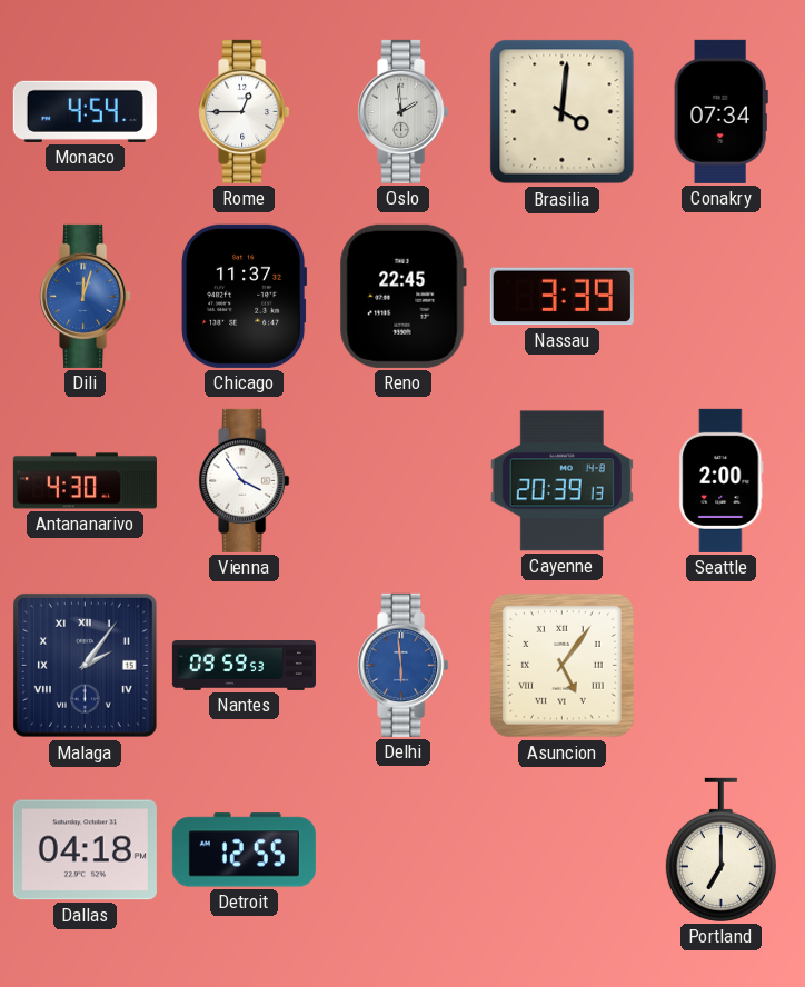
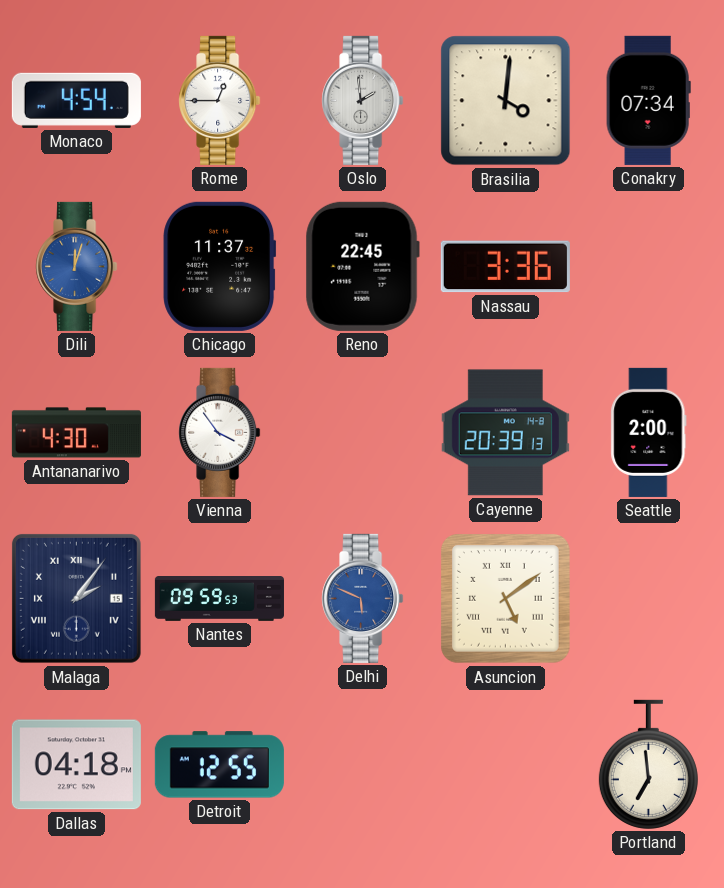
Nassau: 3:39 -> 3:36
Delhi: 5:59 -> 5:49
Asuncion: 5:06 -> 5:09
Portland: 7:00 -> 6:59
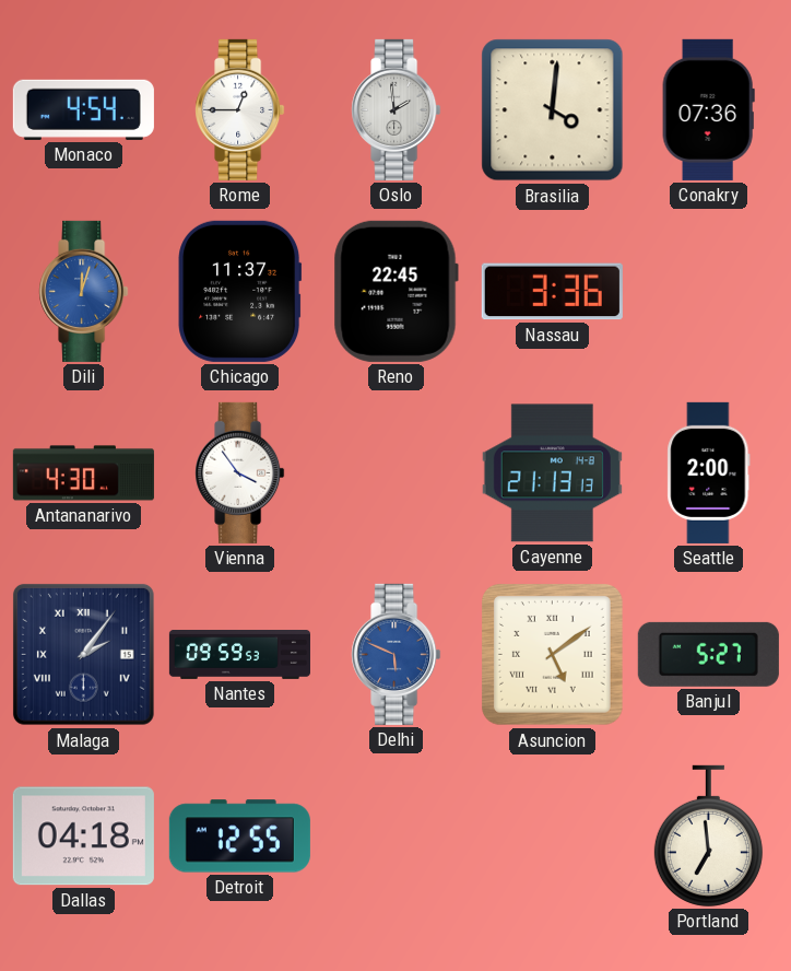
Conakry: 07:34 -> 07:36
Cayenne: 20:39 -> 21:13
Banjul: none -> 5:27
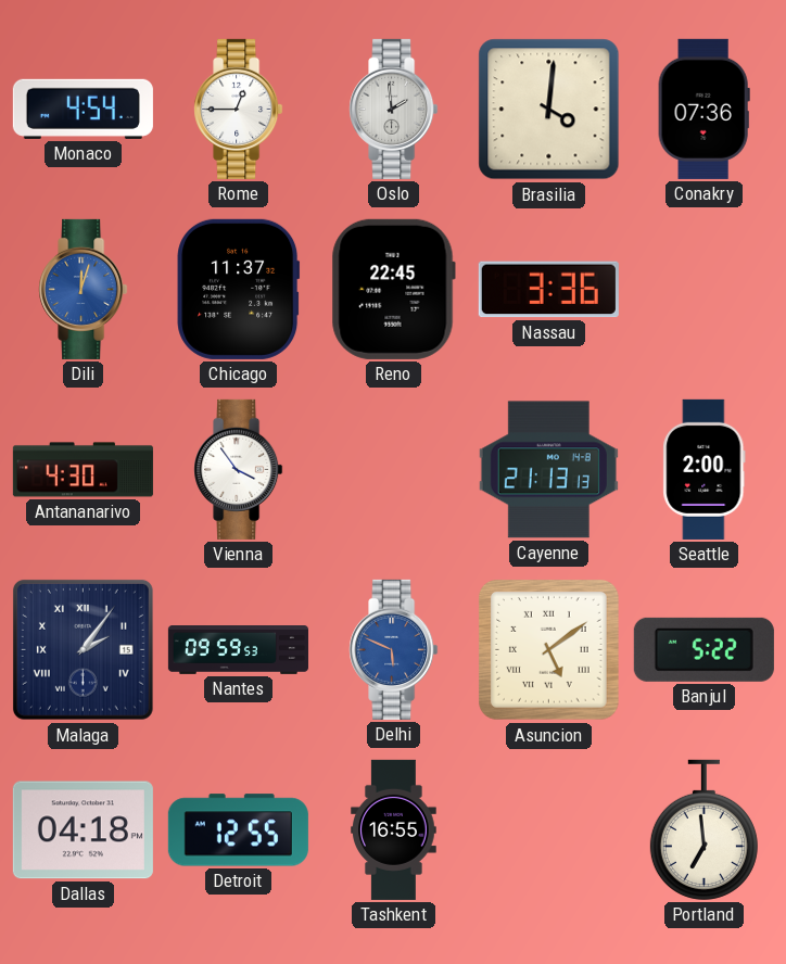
Banjul: 5:27 -> 5:22
Tashkent: none -> 16:55
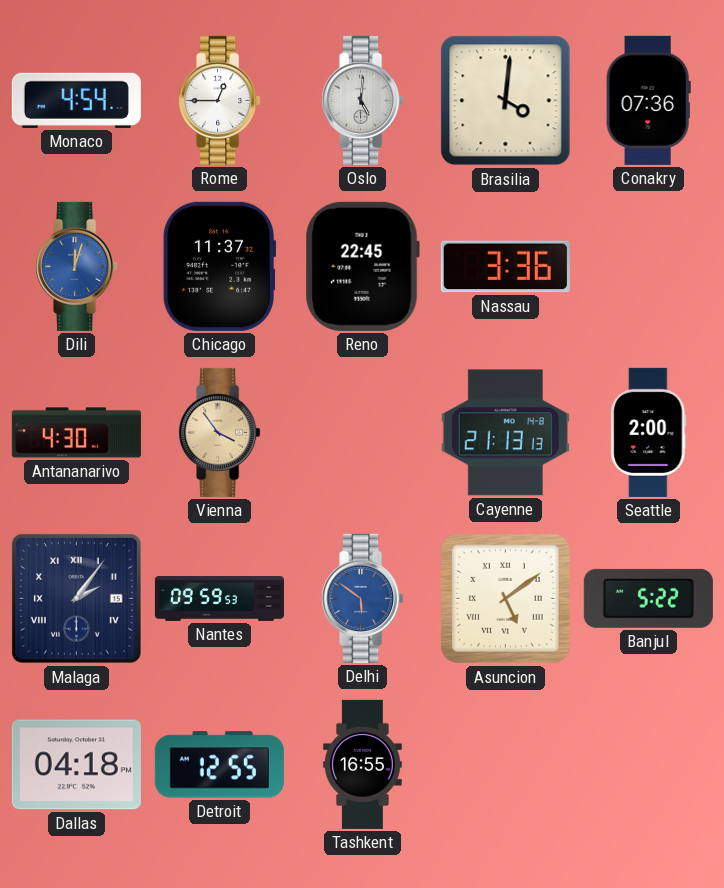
Oslo: 1:59 -> 5:01
Vienna dial: white -> champagne
Delhi: 5:49 -> 5:51
Portland: 6:59 -> none
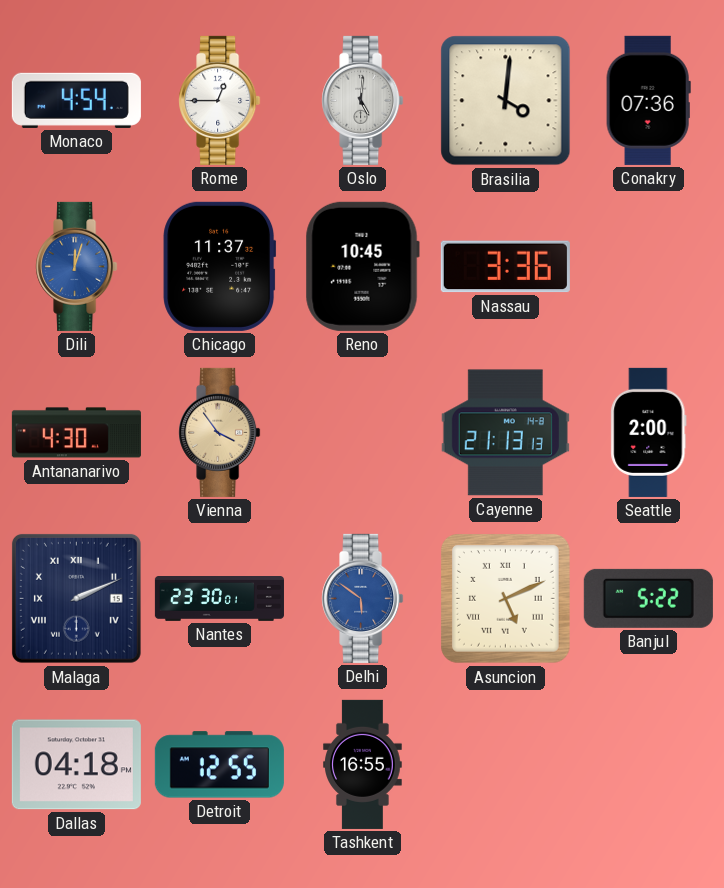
Reno: 22:45 -> 10:45
Malaga: 2:06 -> 2:11
Nantes: 09:59 -> 23:30
Asuncion: 5:09 -> 5:11
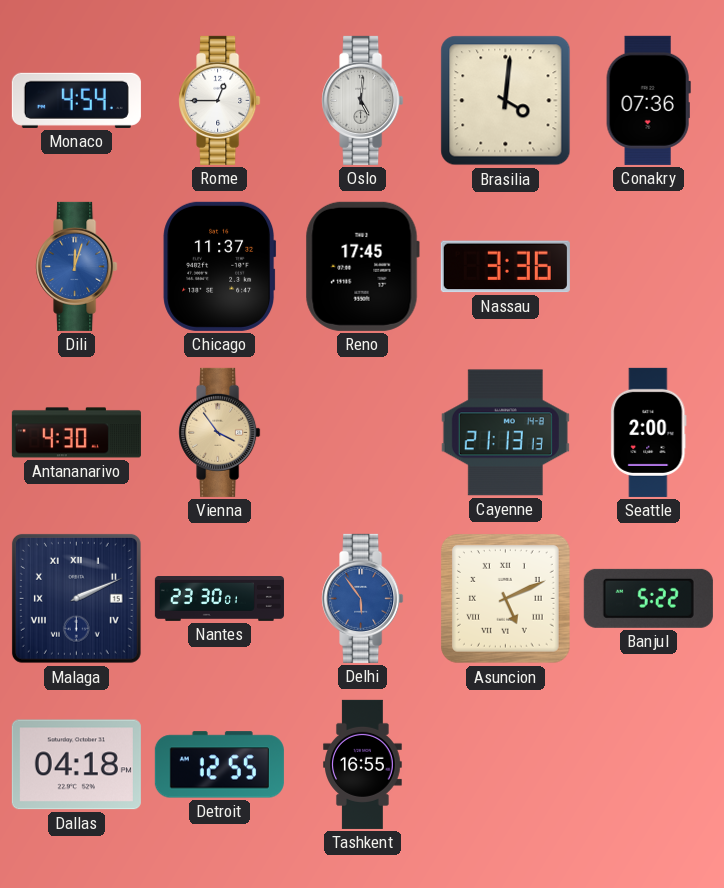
Reno: 10:45 -> 17:45
Delhi: 5:51 -> 5:54
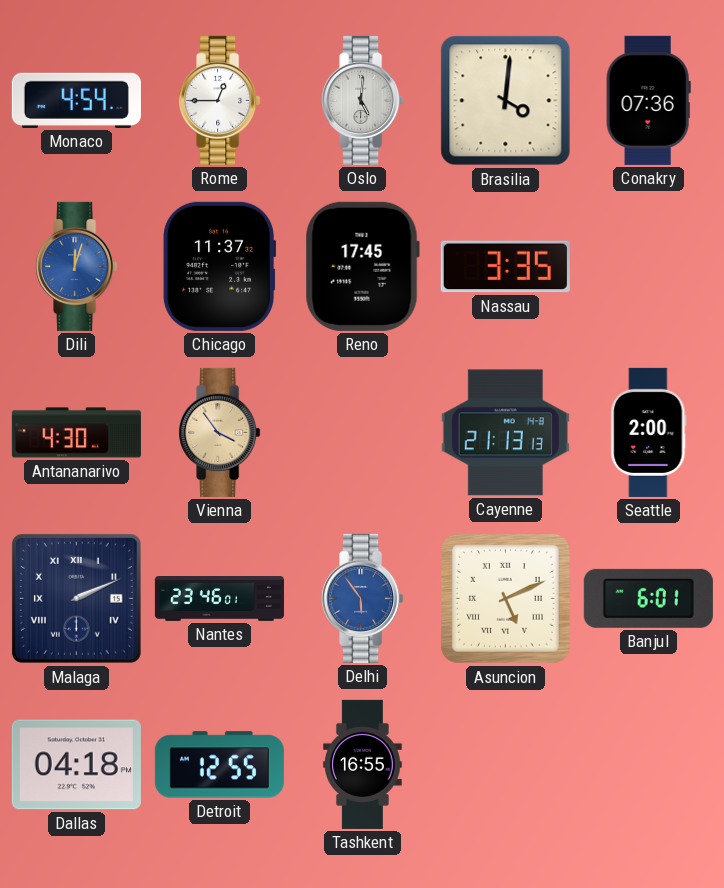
Nassau: 3:36 -> 3:35
Nantes: 23:30 -> 23:46
Banjul: 5:22 -> 6:01
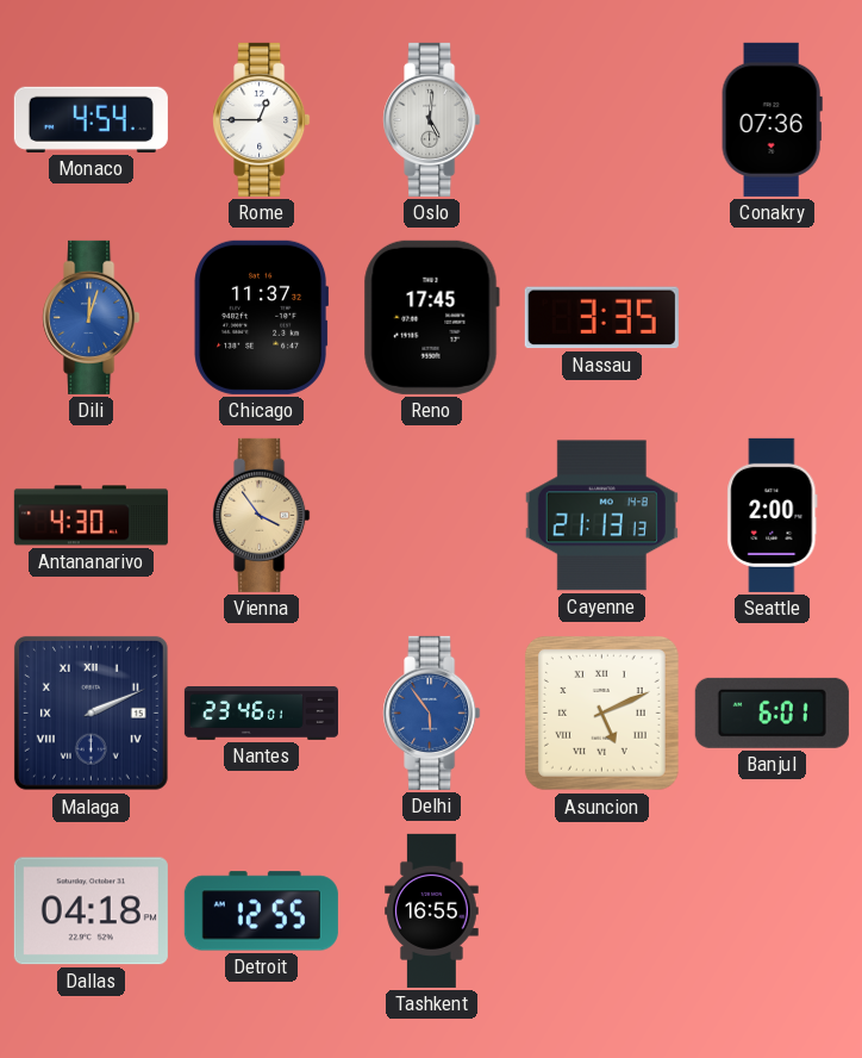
Brasilia: 4:01 -> none
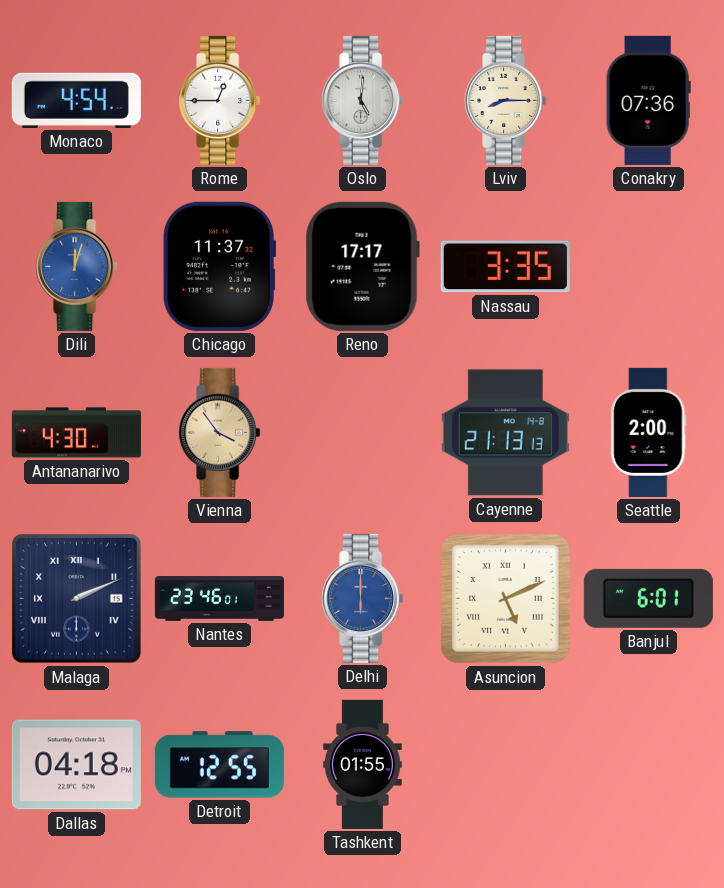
Lviv: none -> 8:15
Reno: 17:45 -> 17:17
Delhi: 5:54 -> 6:00
Tashkent: 16:55 -> 01:55
